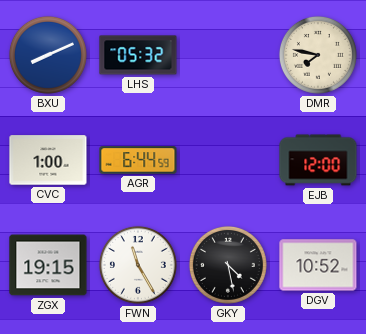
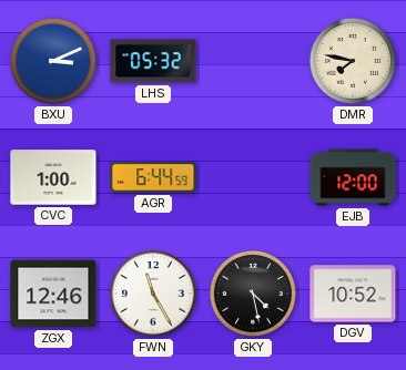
BXU: 8:11 -> 3:11
ZGX: 19:15 -> 12:46
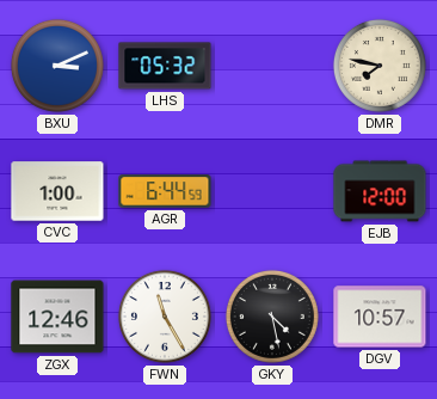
DGV: 10:52 -> 10:57
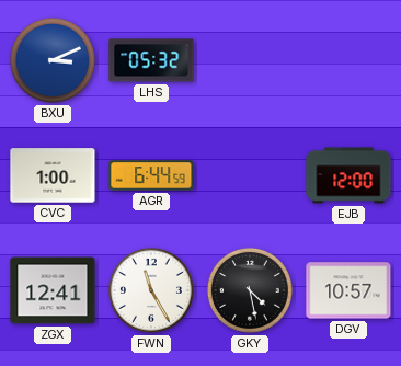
DMR: 7:47 -> none
ZGX: 12:46 -> 12:41
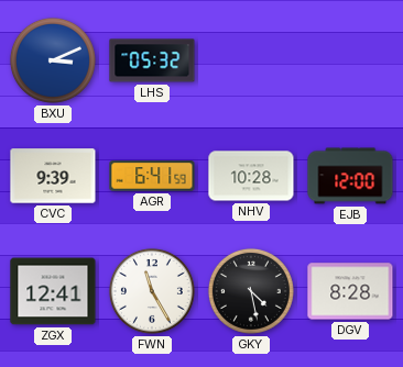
CVC: 1:00 -> 9:39
AGR: 6:44 -> 6:41
NHV: none -> 10:28
DGV: 10:57 -> 8:28
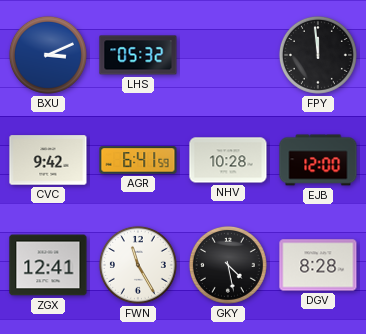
FPY: none -> 11:59
CVC: 9:39 -> 9:42
